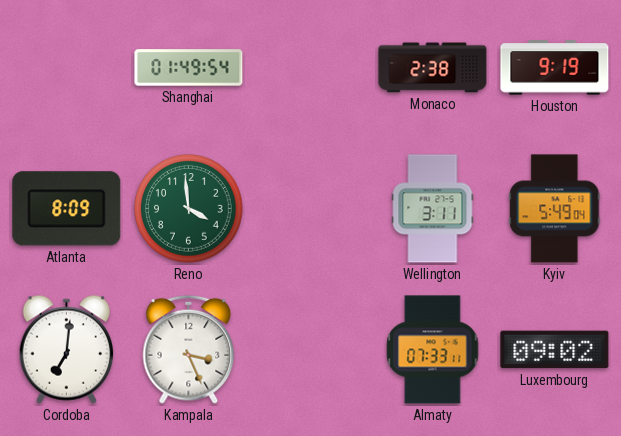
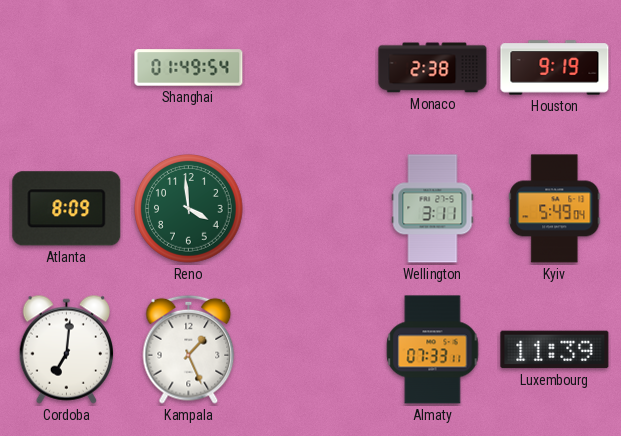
Kampala: 3:26 -> 1:26
Luxembourg: 09:02 -> 11:39
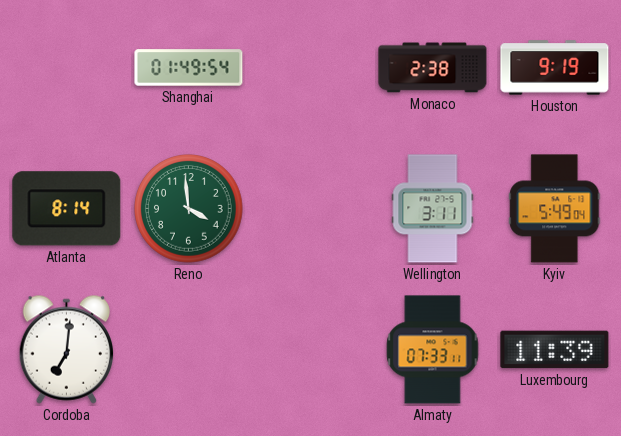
Atlanta: 8:09 -> 8:14
Kampala: 1:26 -> none
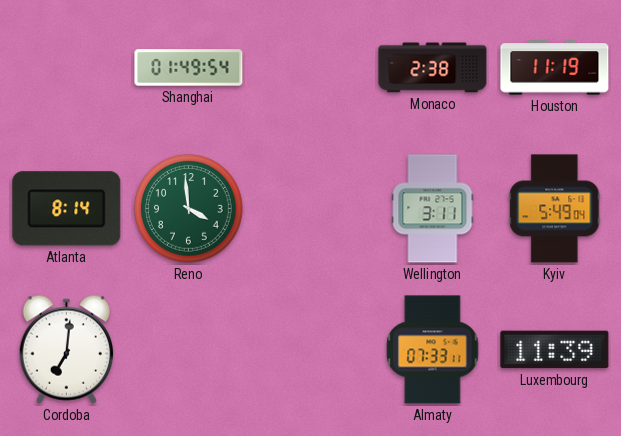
Houston: 9:19 -> 11:19
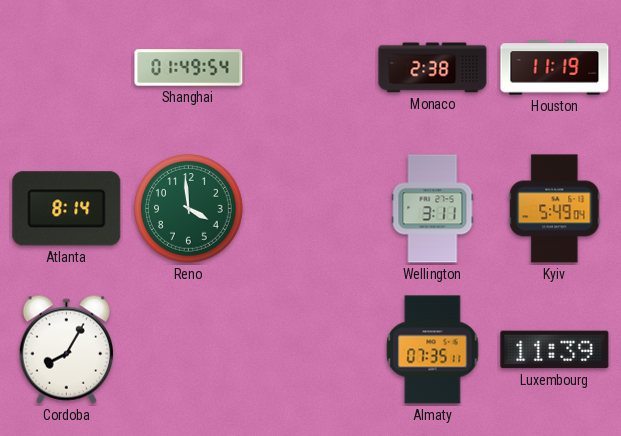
Cordoba: 7:01 -> 8:05
Almaty: 07:33 -> 07:35
